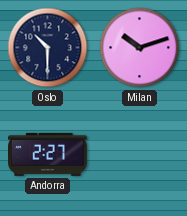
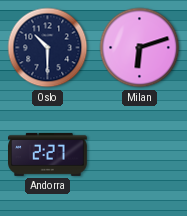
Milan: 10:12 -> 6:12
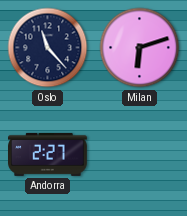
Oslo: 10:30 -> 11:23
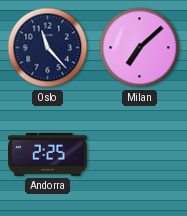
Milan: 6:12 -> 7:08
Andorra: 2:27 -> 2:25
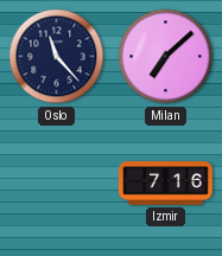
Andorra: 2:25 -> none
Izmir: none -> 7:16
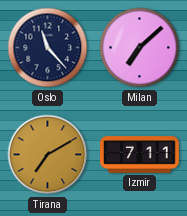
Tirana: none -> 7:10
Izmir: 7:16 -> 7:11
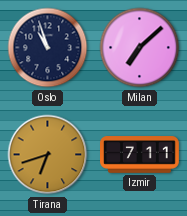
Oslo: 11:23 -> 10:57
Tirana: 7:10 -> 6:42
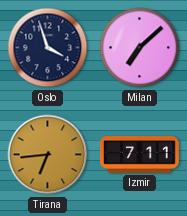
Oslo: 10:57 -> 3:57
Tirana: 6:42 -> 6:44
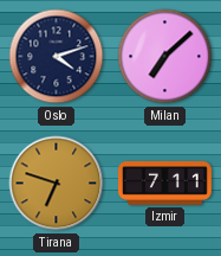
Oslo: 3:57 -> 4:12
Tirana: 6:44 -> 6:48
